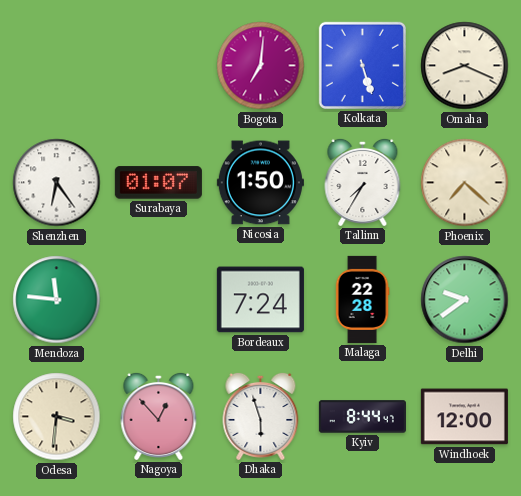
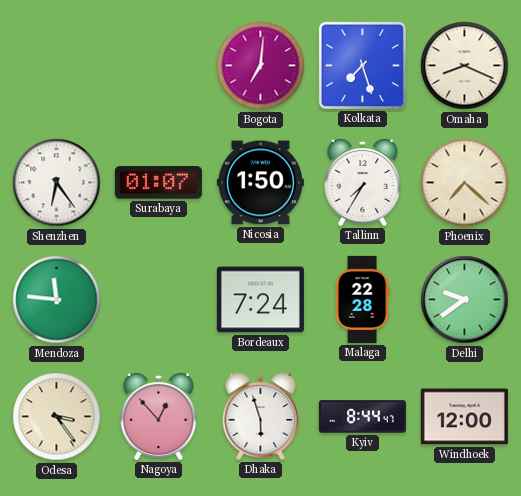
Kolkata: 5:27 -> 7:27
Odesa: 3:31 -> 3:24
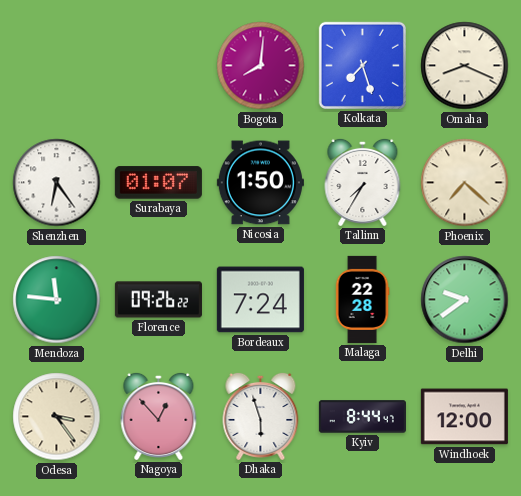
Bogota: 7:01 -> 8:01
Florence: none -> 09:26
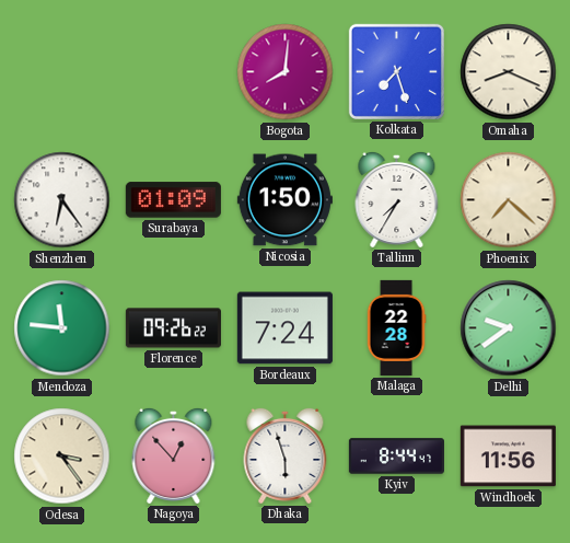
Surabaya: 01:07 -> 01:09
Windhoek: 12:00 -> 11:56
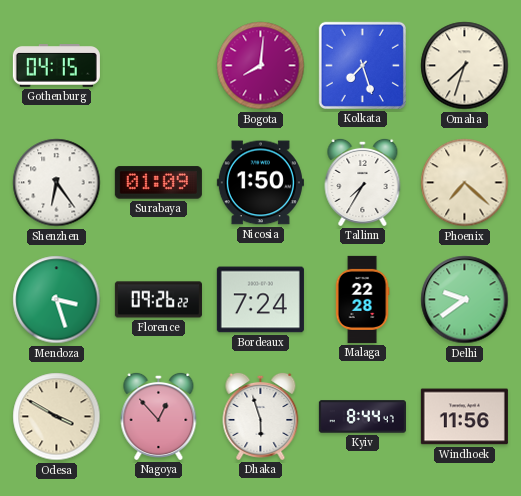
Gothenburg: none -> 04:15
Omaha: 8:19 -> 7:33
Mendoza: 11:46 -> 3:27
Odesa: 3:24 -> 3:50
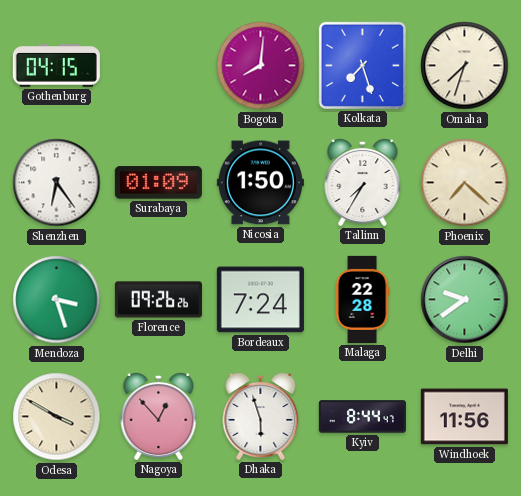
Florence: 09:26:22 -> 09:26:26
